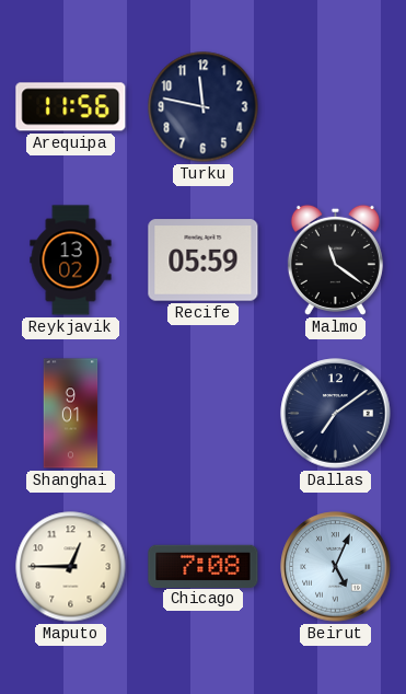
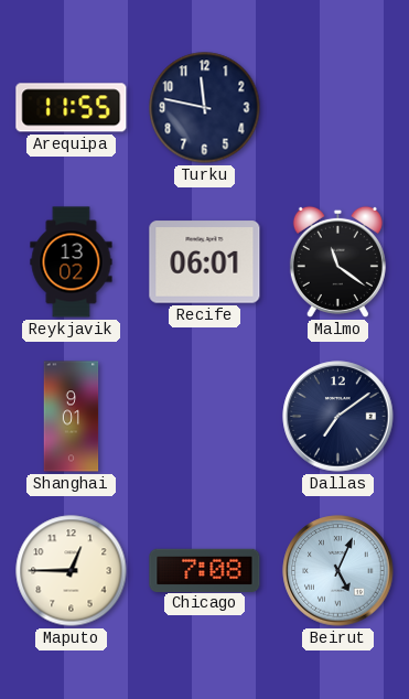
Arequipa: 11:56 -> 11:55
Recife: 05:59 -> 06:01
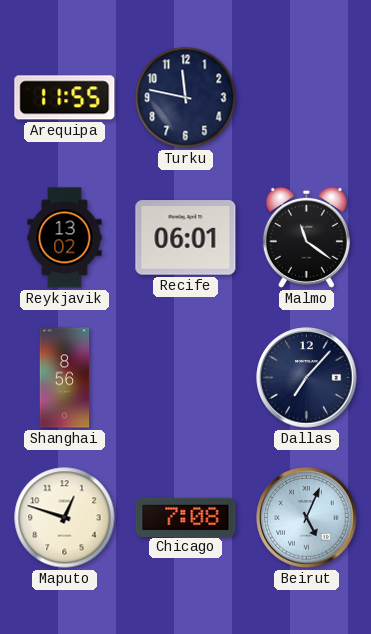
Shanghai: 9:01 -> 8:56
Dallas: 7:09 -> 7:07
Maputo: 12:45 -> 12:48
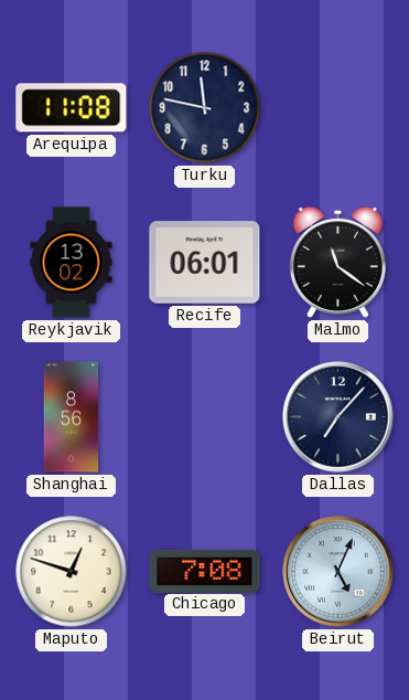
Arequipa: 11:55 -> 11:08
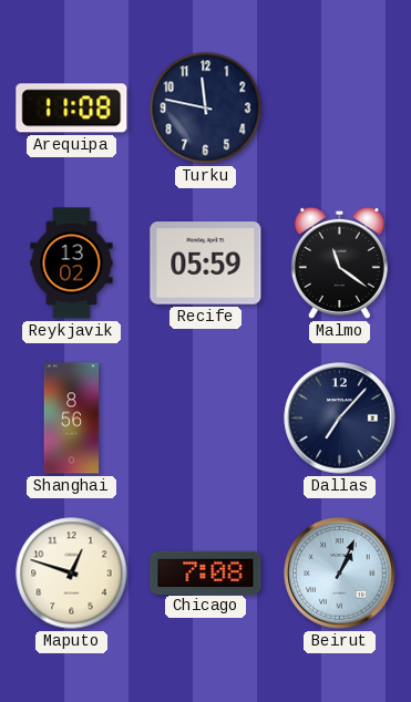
Recife: 06:01 -> 05:59
Beirut: 5:04 -> 1:04
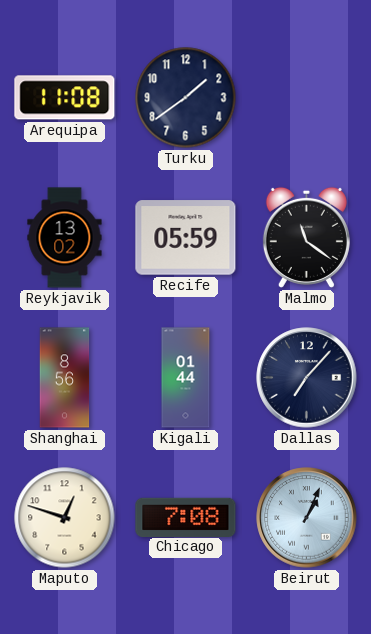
Turku: 11:47 -> 1:39
Kigali: none -> 01:44
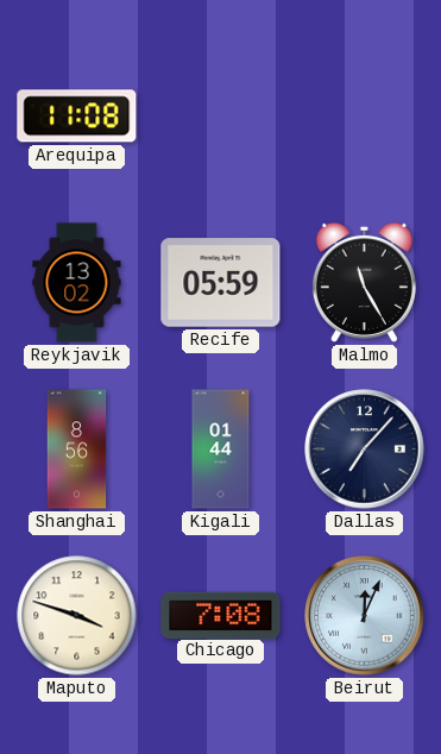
Turku: 1:39 -> none
Malmo: 11:21 -> 11:25
Maputo: 12:48 -> 3:48
Beirut: 1:04 -> 12:04
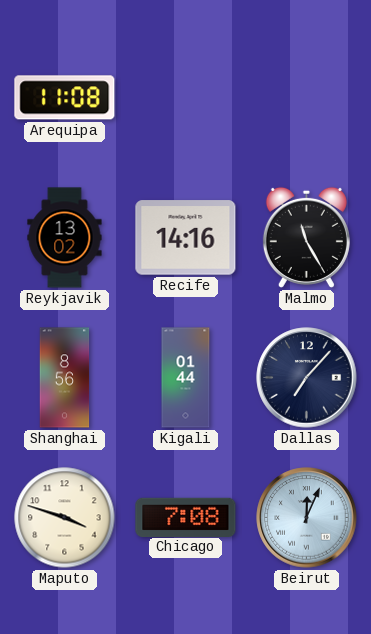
Recife: 05:59 -> 14:16
